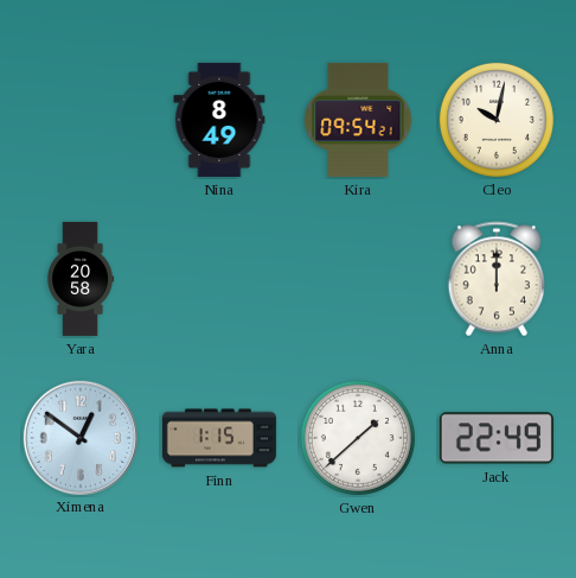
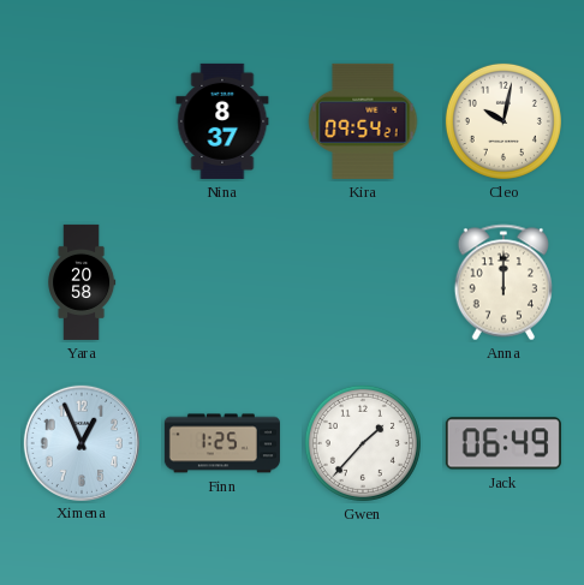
Nina: 8:49 -> 8:37
Ximena: 12:51 -> 12:56
Finn: 1:15 -> 1:25
Gwen: 1:38 -> 1:37
Jack: 22:49 -> 06:49
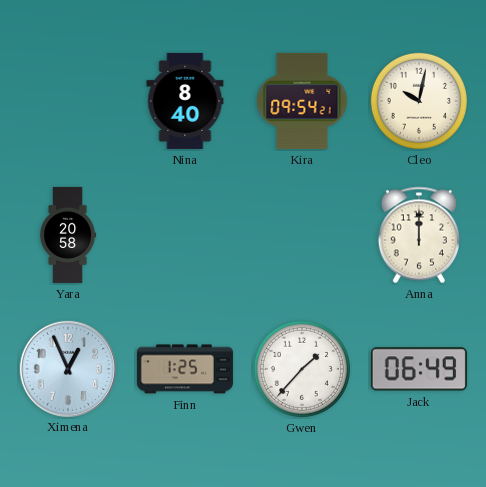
Nina: 8:37 -> 8:40
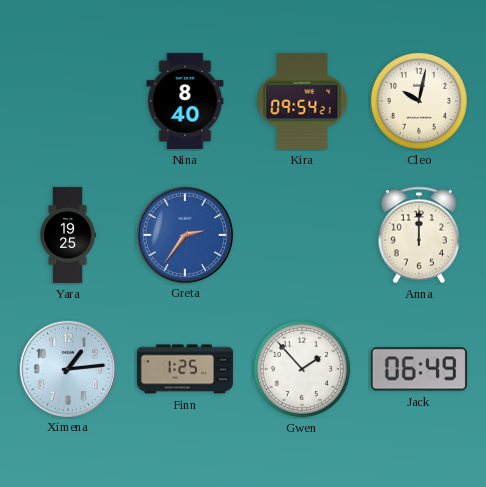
Yara: 20:58 -> 19:25
Greta: none -> 2:36
Ximena: 12:56 -> 1:14
Gwen: 1:37 -> 1:53
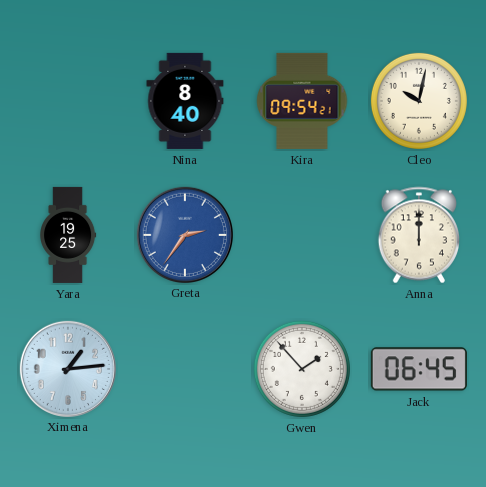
Finn: 1:25 -> none
Jack: 06:49 -> 06:45
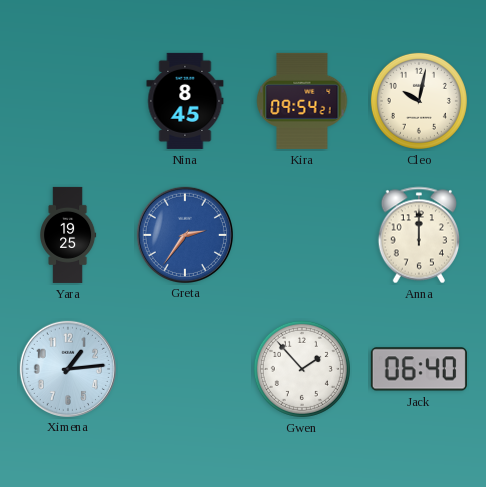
Nina: 8:40 -> 8:45
Jack: 06:45 -> 06:40
